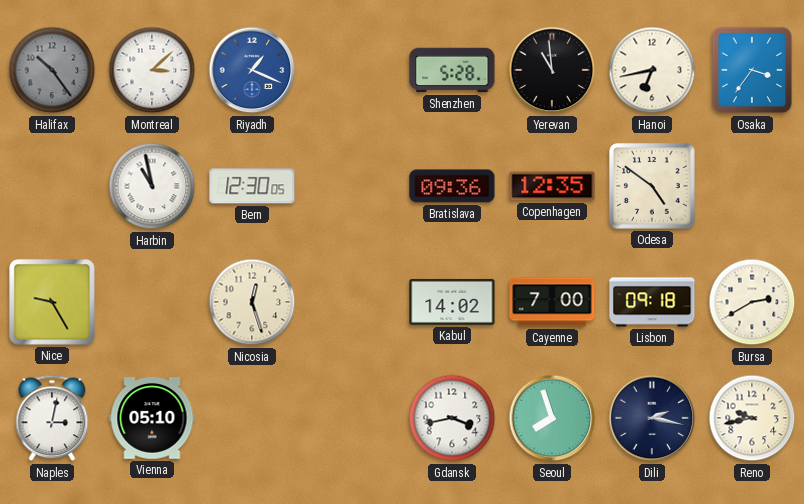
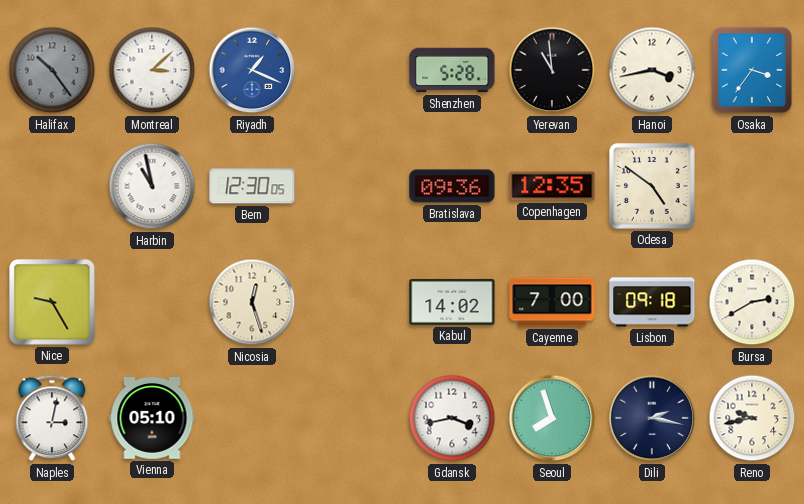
Hanoi: 6:43 -> 3:43
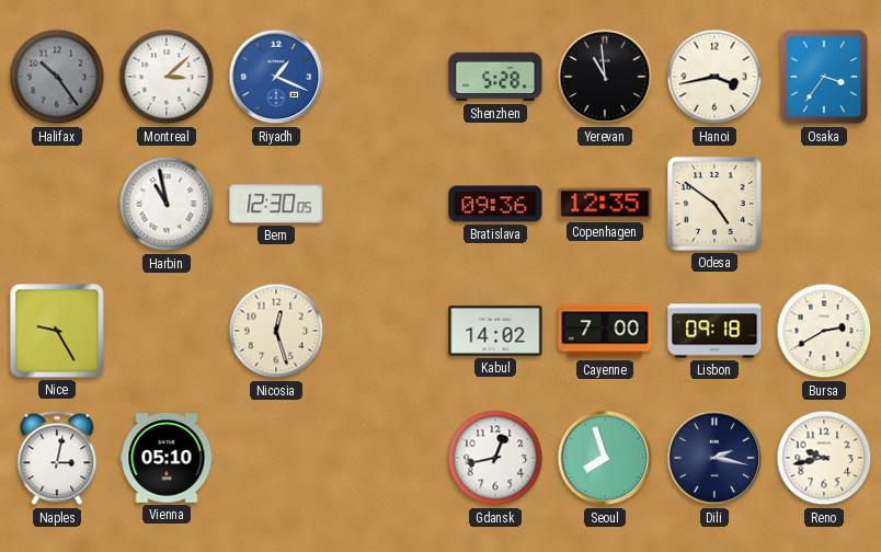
Gdansk: 3:43 -> 12:43
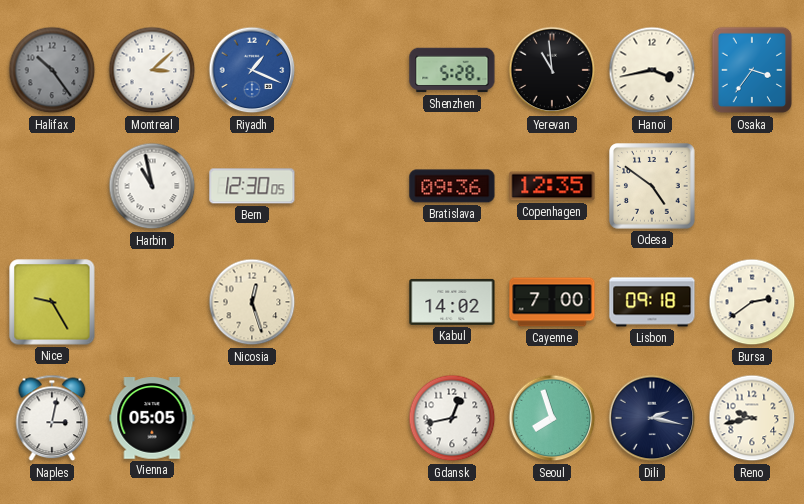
Bursa: 2:40 -> 2:39
Vienna: 05:10 -> 05:05
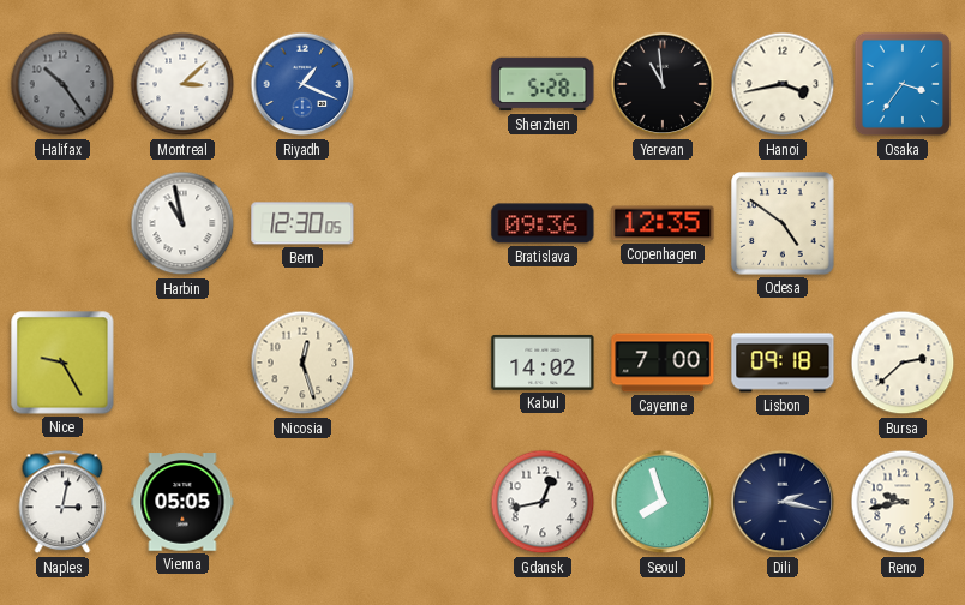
Bursa: 2:39 -> 2:38
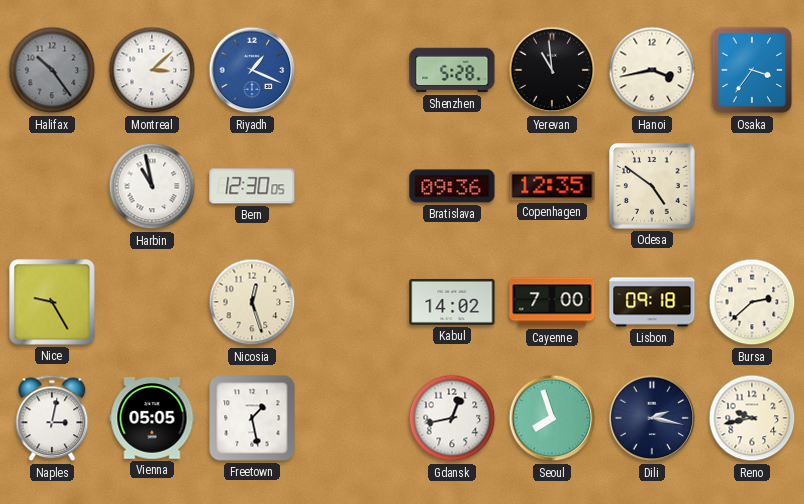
Freetown: none -> 1:28
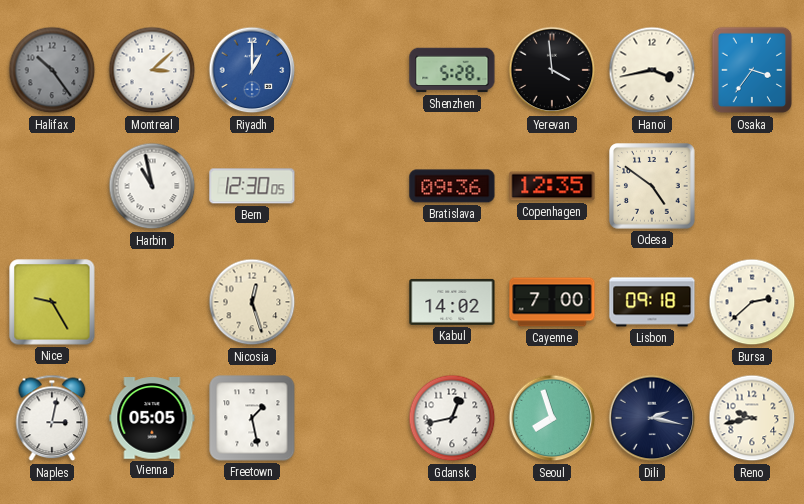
Riyadh: 1:19 -> 1:00
Yerevan: 10:59 -> 3:59
